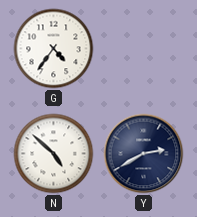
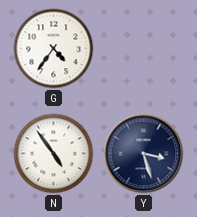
N: 4:52 -> 4:54
Y: 2:40 -> 3:27
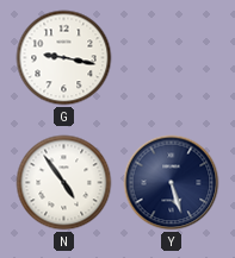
G: 4:36 -> 9:17
Y: 3:27 -> 5:27
